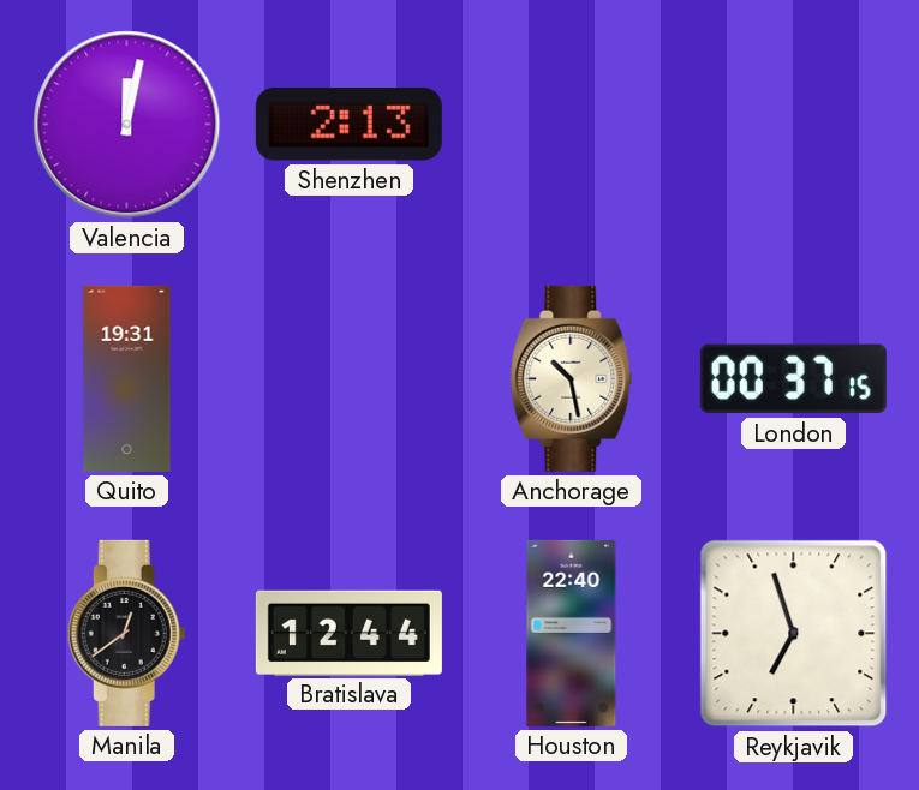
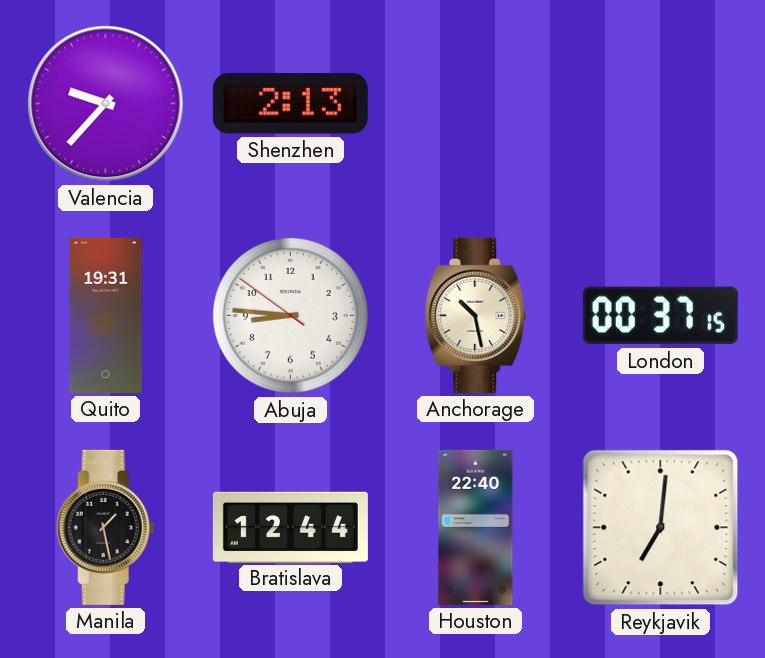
Valencia: 12:02 -> 9:37
Abuja: none -> 8:45
Manila: 12:39 -> 1:28
Reykjavik: 6:57 -> 7:01
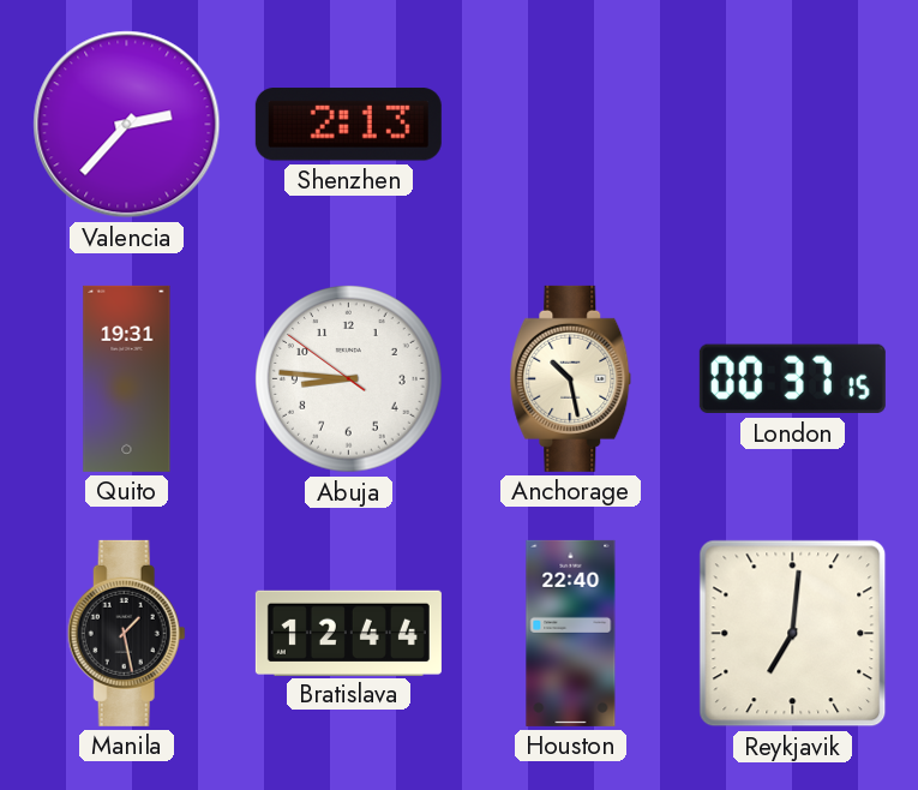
Valencia: 9:37 -> 2:37
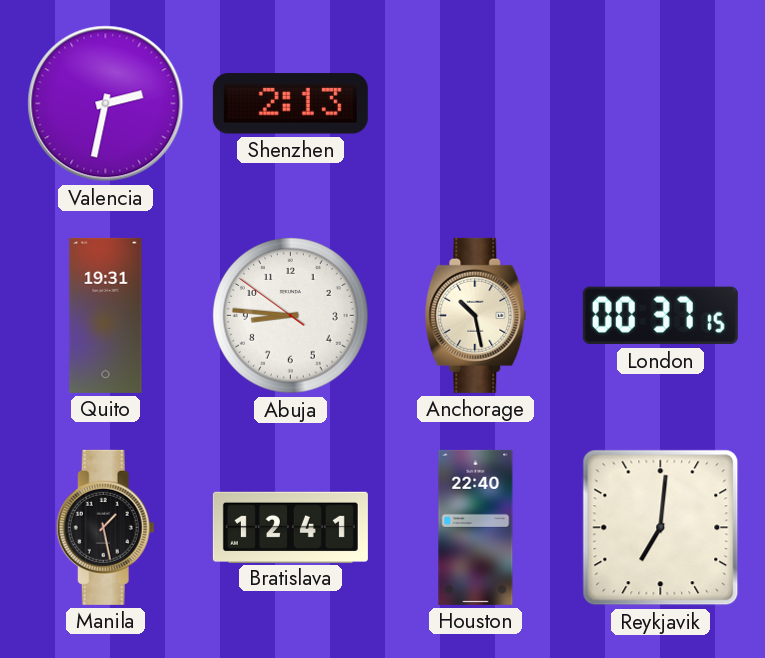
Valencia: 2:37 -> 2:32
Bratislava: 12:44 -> 12:41
